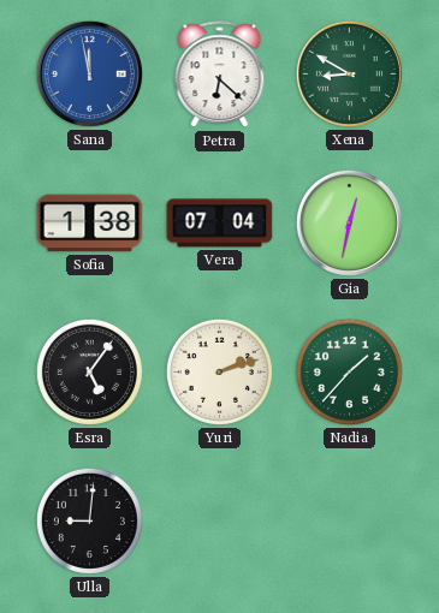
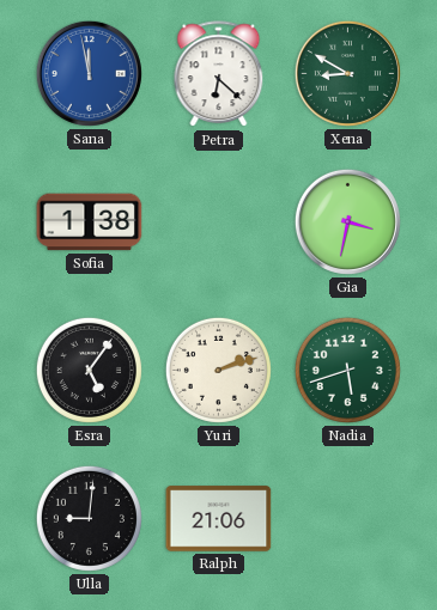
Vera: 07:04 -> none
Gia: 12:32 -> 3:32
Nadia: 1:37 -> 5:42
Ralph: none -> 21:06
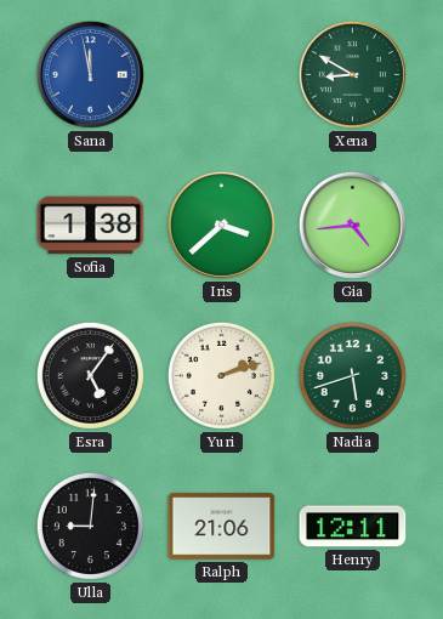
Petra: 6:22 -> none
Iris: none -> 3:38
Gia: 3:32 -> 4:44
Henry: none -> 12:11
